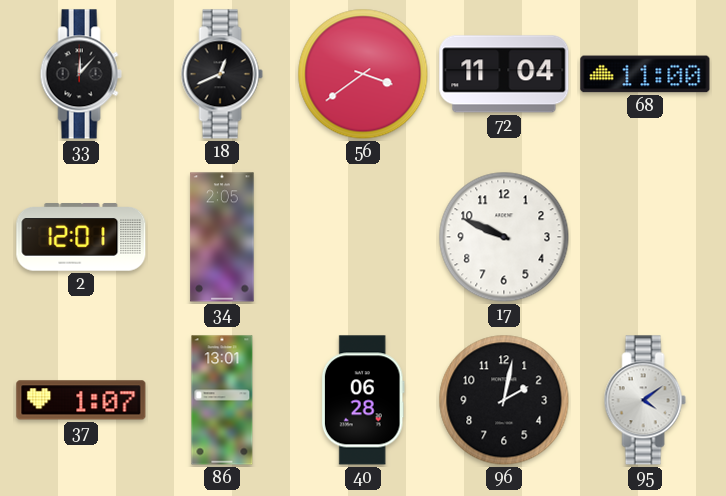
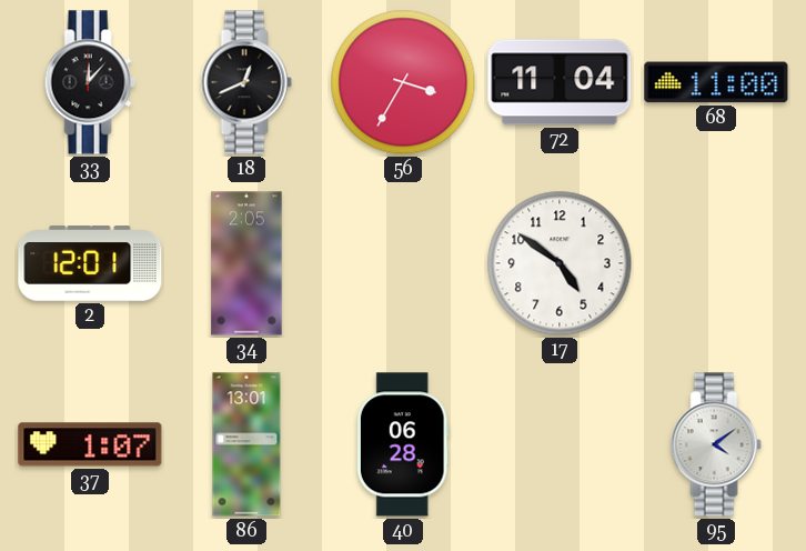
56: 3:39 -> 3:35
17: 9:49 -> 4:51
96: 2:02 -> none
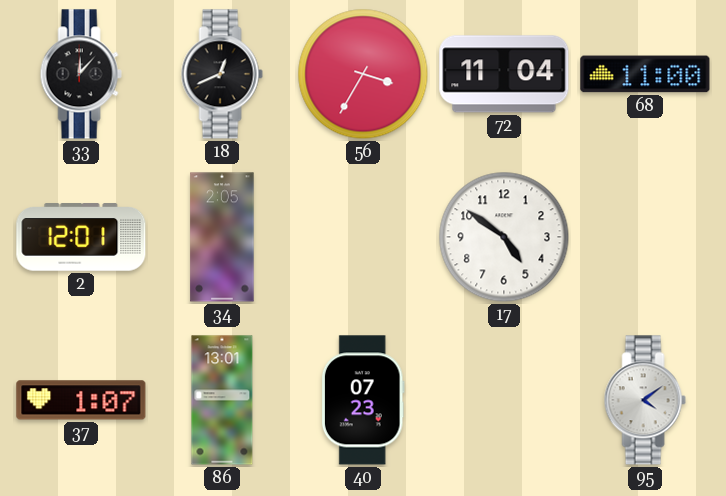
40: 06:28 -> 07:23
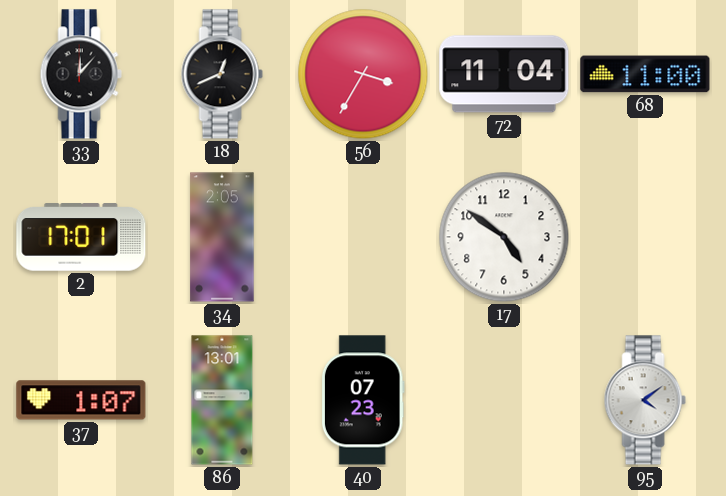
2: 12:01 -> 17:01
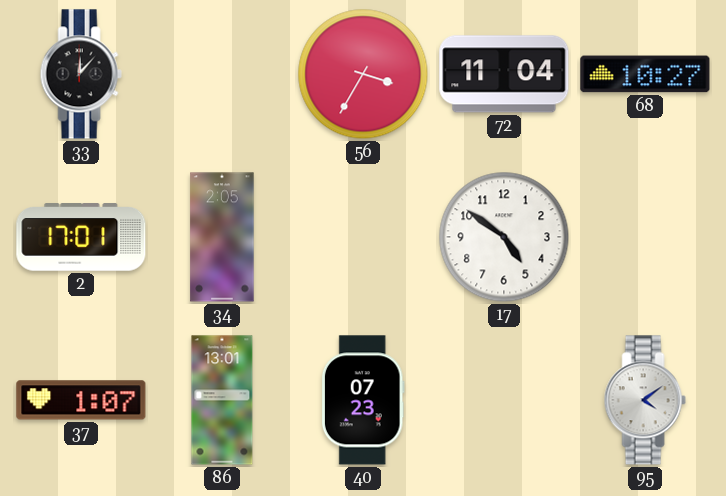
18: 12:41 -> none
68: 11:00 -> 10:27
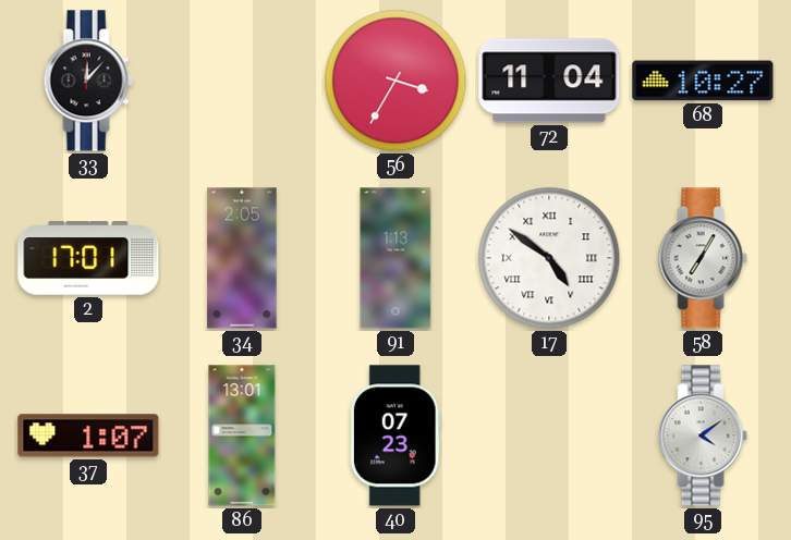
91: none -> 1:13
17 numerals: Arabic -> Roman
58: none -> 7:05
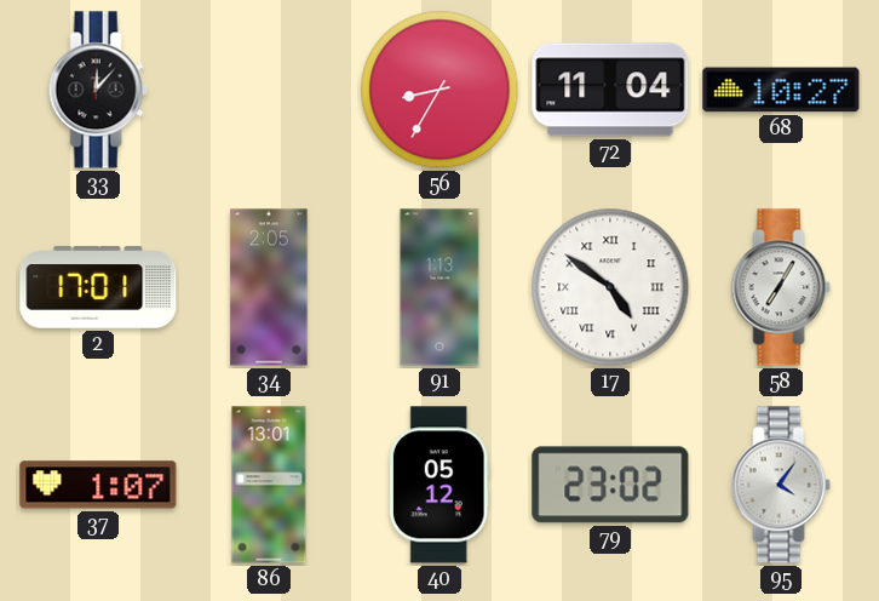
56: 3:35 -> 8:35
40: 07:23 -> 05:12
79: none -> 23:02
95: 4:09 -> 4:06
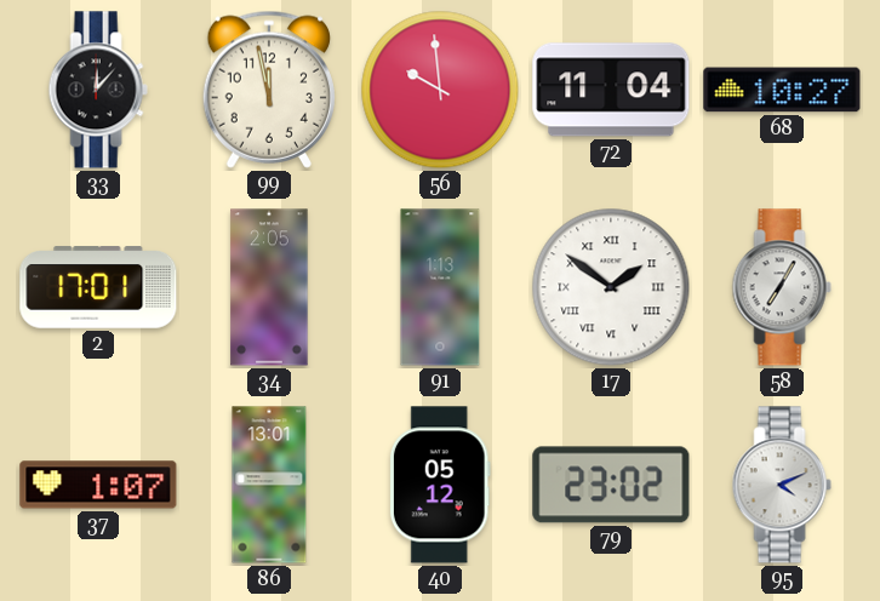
99: none -> 11:58
56: 8:35 -> 9:59
17: 4:51 -> 1:51
95: 4:06 -> 4:11
